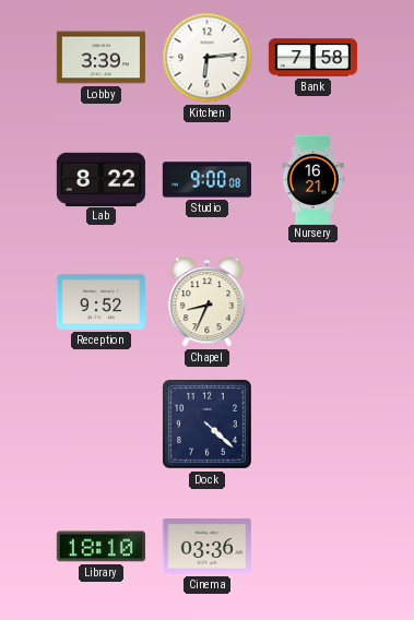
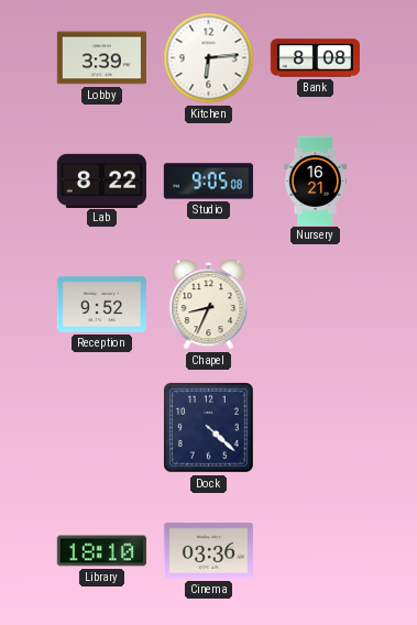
Bank: 7:58 -> 8:08
Studio: 9:00 -> 9:05
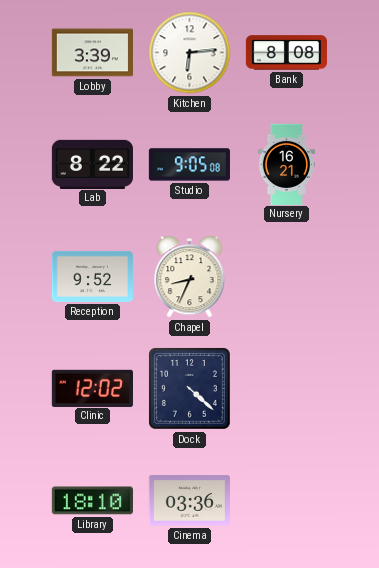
Clinic: none -> 12:02
